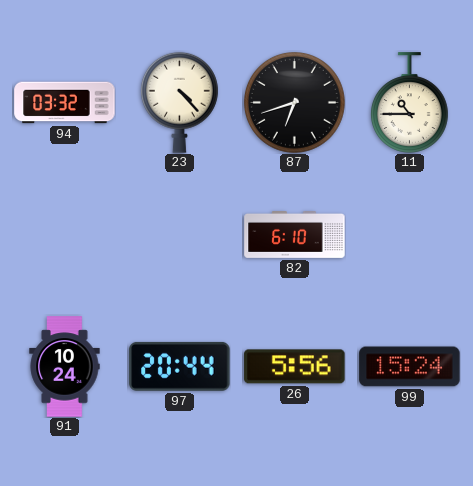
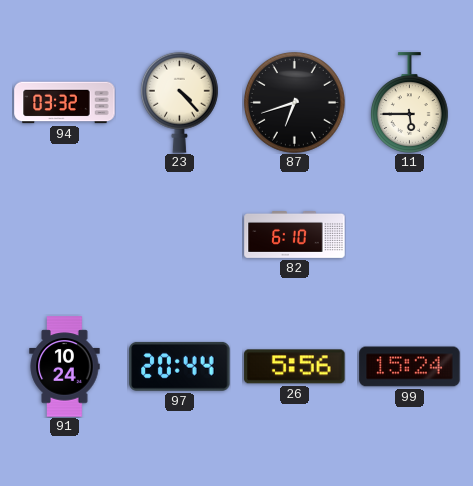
11: 10:45 -> 5:45
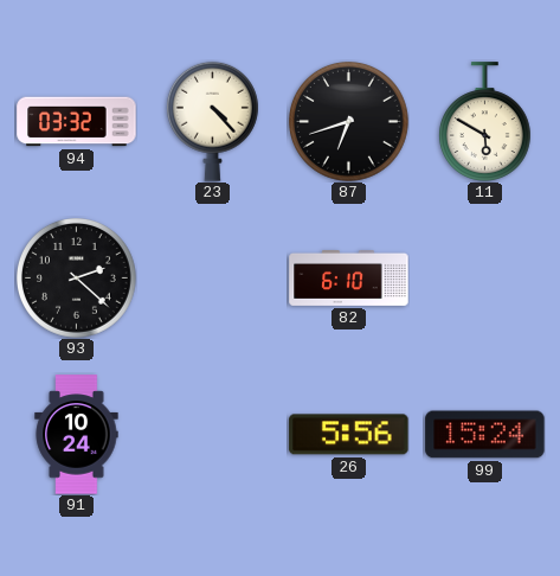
11: 5:45 -> 5:50
93: none -> 2:22
97: 20:44 -> none
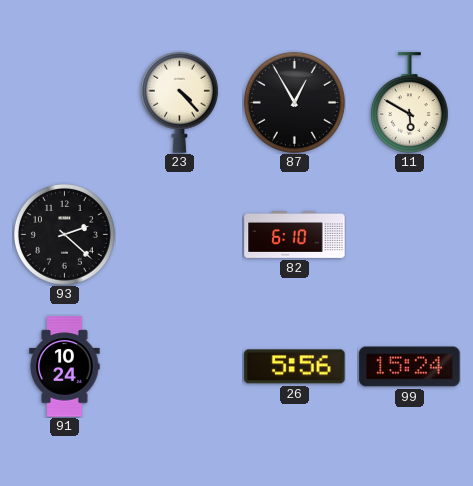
94: 03:32 -> none
87: 6:42 -> 12:55
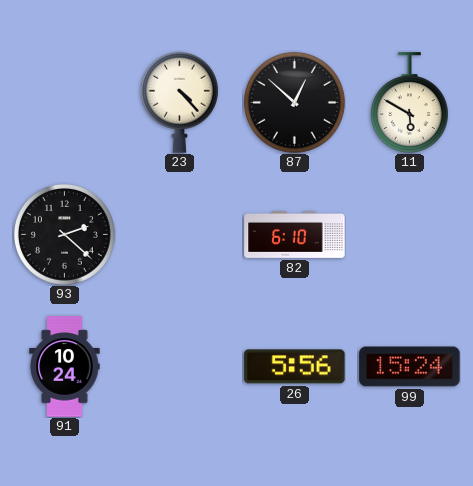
87: 12:55 -> 12:52
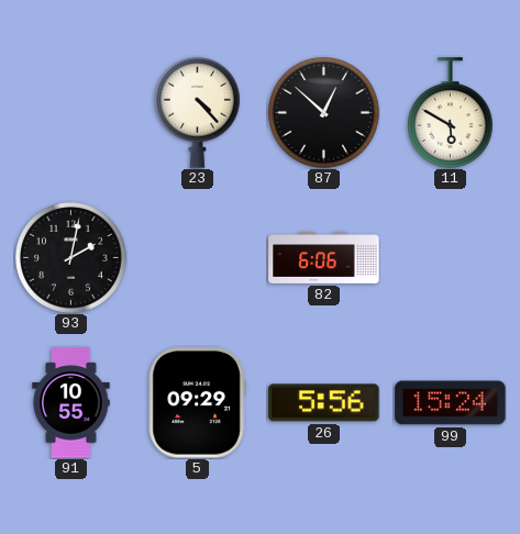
93: 2:22 -> 2:02
82: 6:10 -> 6:06
91: 10:24 -> 10:55
5: none -> 09:29
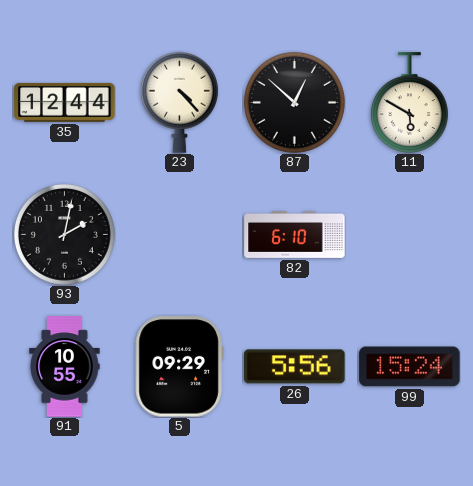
35: none -> 12:44
82: 6:06 -> 6:10
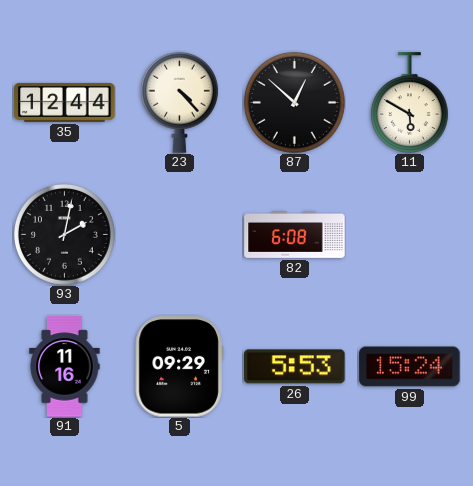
82: 6:10 -> 6:08
91: 10:55 -> 11:16
26: 5:56 -> 5:53
